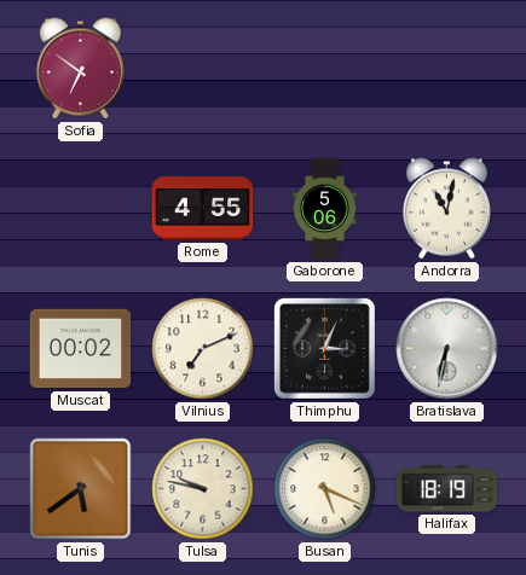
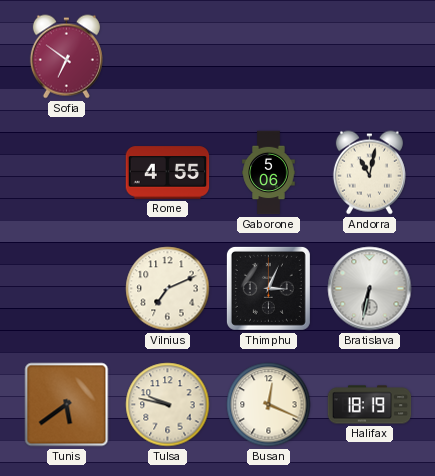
Muscat: 00:02 -> none
Busan: 5:19 -> 12:19
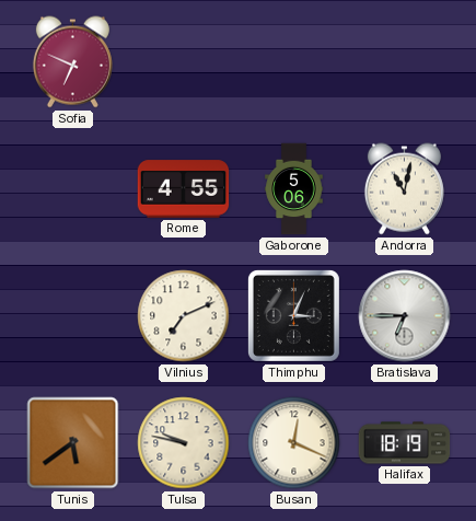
Sofia: 6:51 -> 6:49
Bratislava: 6:32 -> 6:45
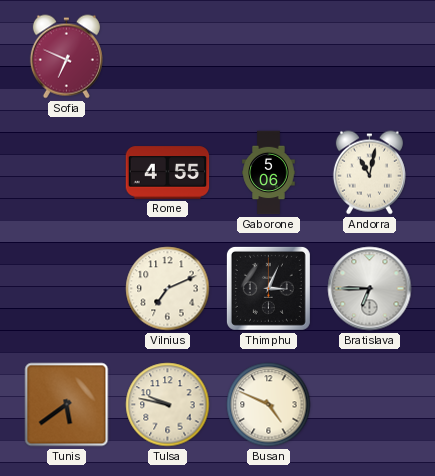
Busan: 12:19 -> 4:49
Halifax: 18:19 -> none
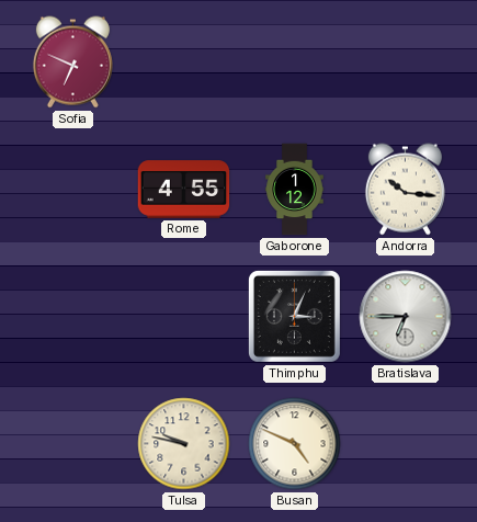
Gaborone: 5:06 -> 1:12
Andorra: 11:02 -> 10:16
Vilnius: 7:11 -> none
Tunis: 5:39 -> none
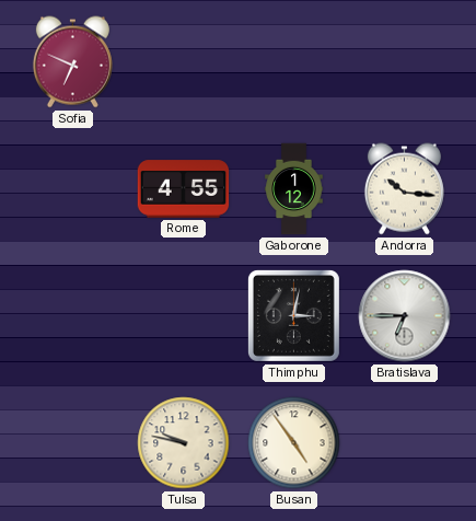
Thimphu: 3:04 -> 3:02
Busan: 4:49 -> 4:54
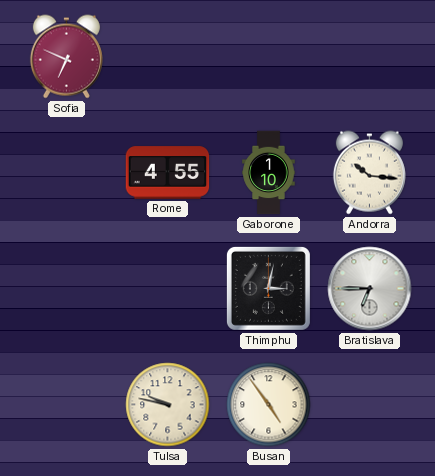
Gaborone: 1:12 -> 1:10
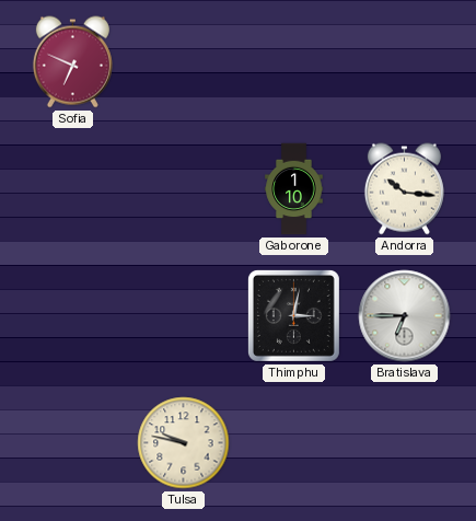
Rome: 4:55 -> none
Busan: 4:54 -> none
